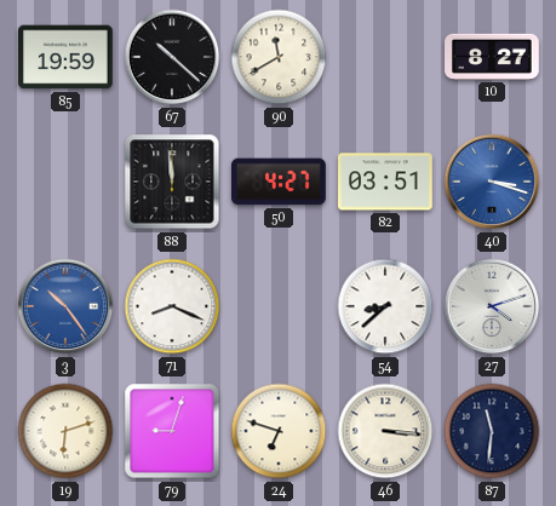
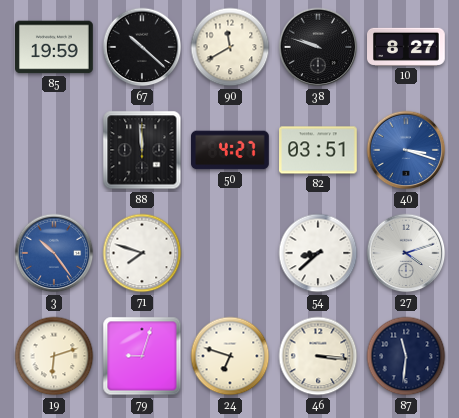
38: none -> 9:48
71: 8:19 -> 7:48
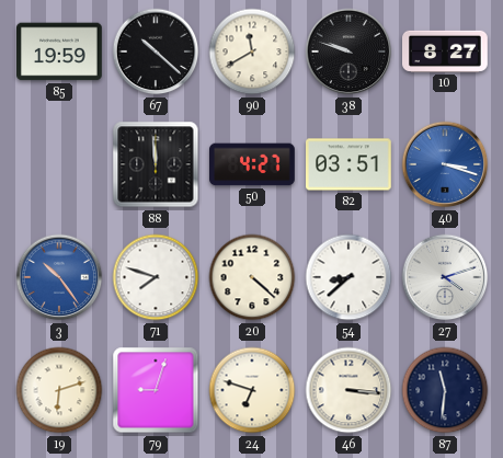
20: none -> 4:22
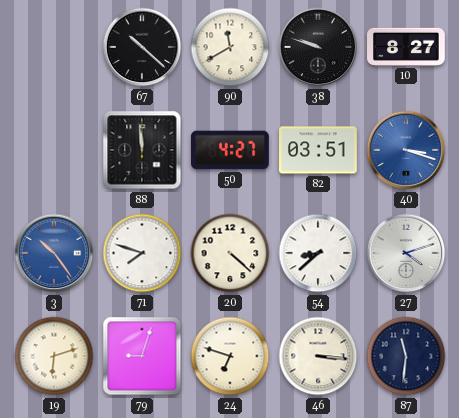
85: 19:59 -> none
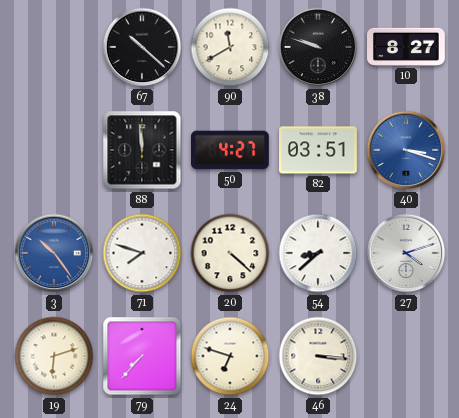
79: 9:03 -> 7:37
87: 11:31 -> none
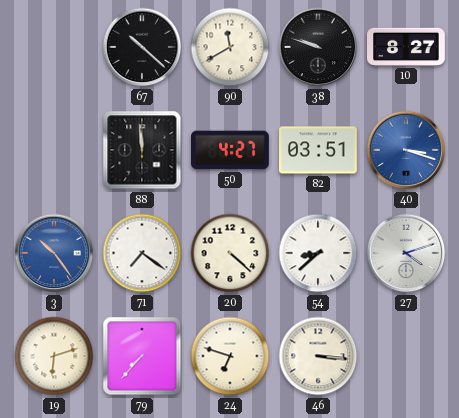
71: 7:48 -> 7:21
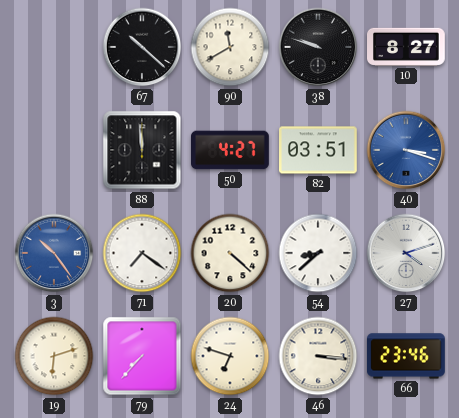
66: none -> 23:46
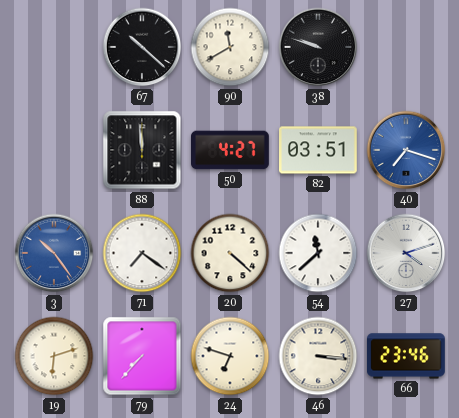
10: 8:27 -> none
40: 3:18 -> 7:18
54: 8:38 -> 11:38
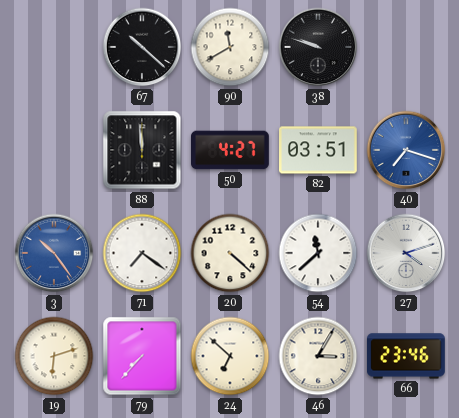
24: 6:48 -> 6:52
46: 3:16 -> 3:05
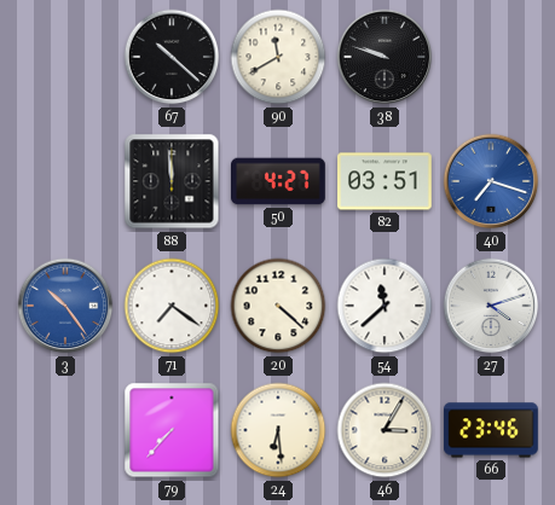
19: 6:12 -> none
24: 6:52 -> 6:29
